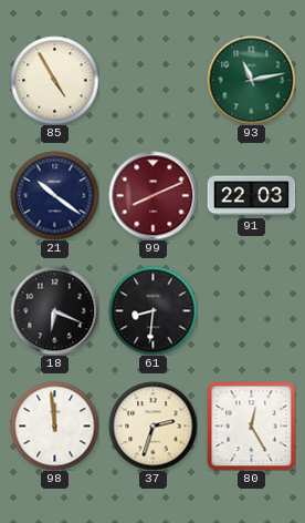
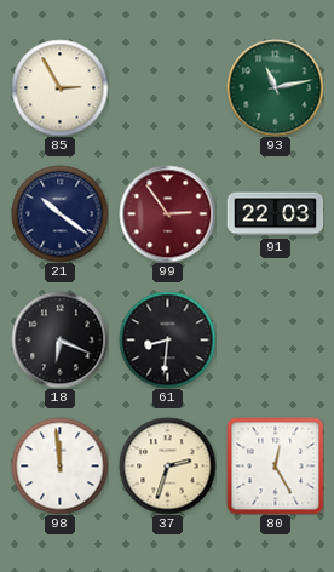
85: 4:55 -> 2:55
99: 8:11 -> 2:54
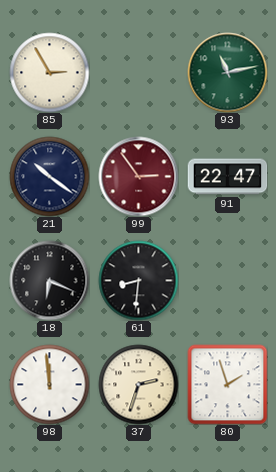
91: 22:03 -> 22:47
80: 12:25 -> 1:57
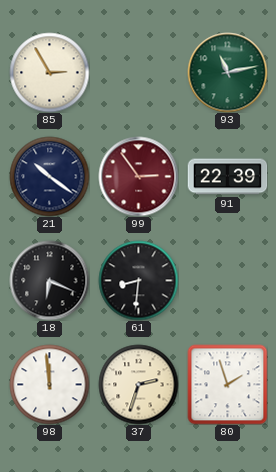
91: 22:47 -> 22:39
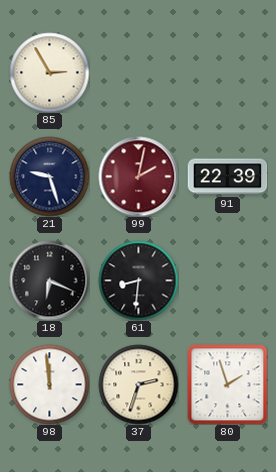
93: 11:13 -> none
21: 10:21 -> 9:27
99: 2:54 -> 2:02
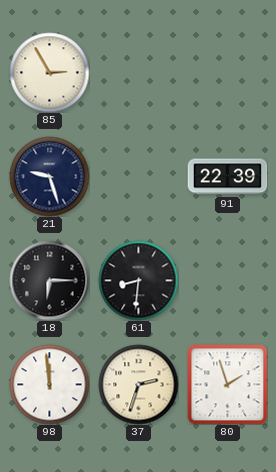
99: 2:02 -> none
18: 6:19 -> 6:15
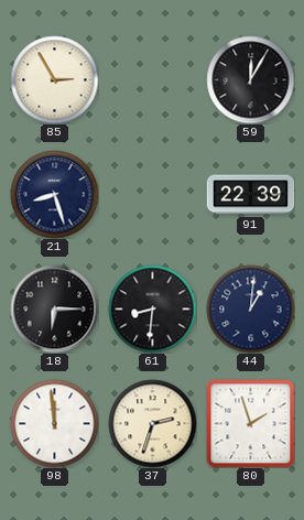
59: none -> 12:05
21: 9:27 -> 8:27
44: none -> 1:01
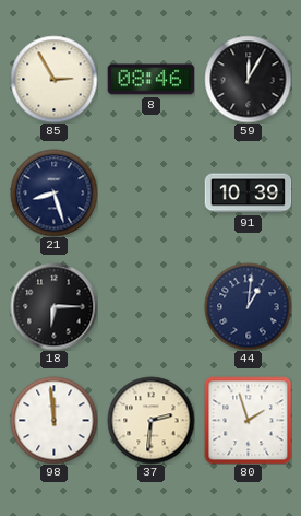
8: none -> 08:46
91: 22:39 -> 10:39
61: 8:31 -> none
37: 2:33 -> 2:31
